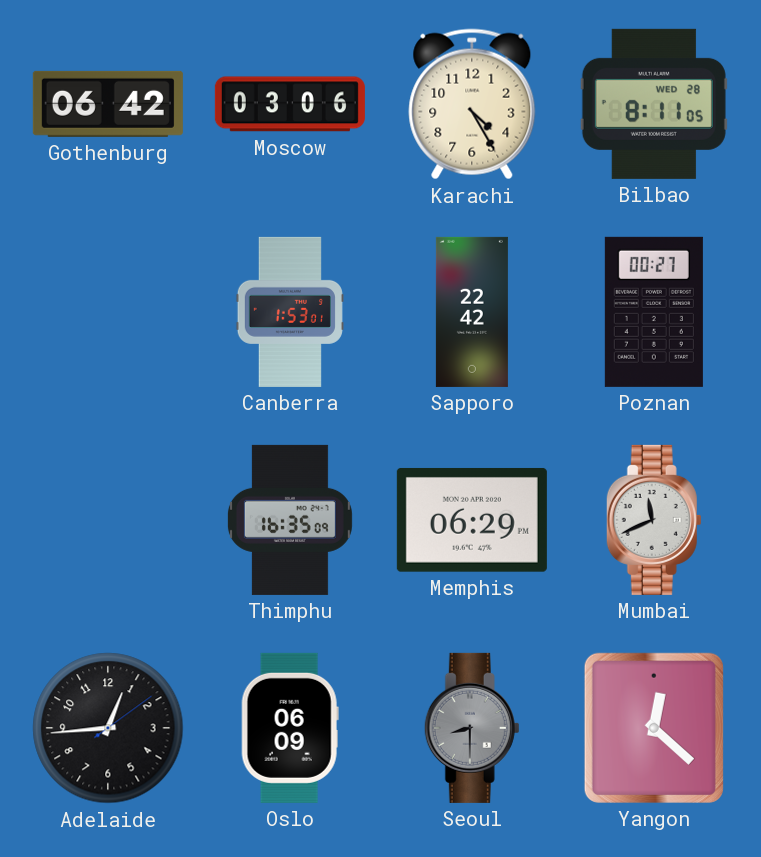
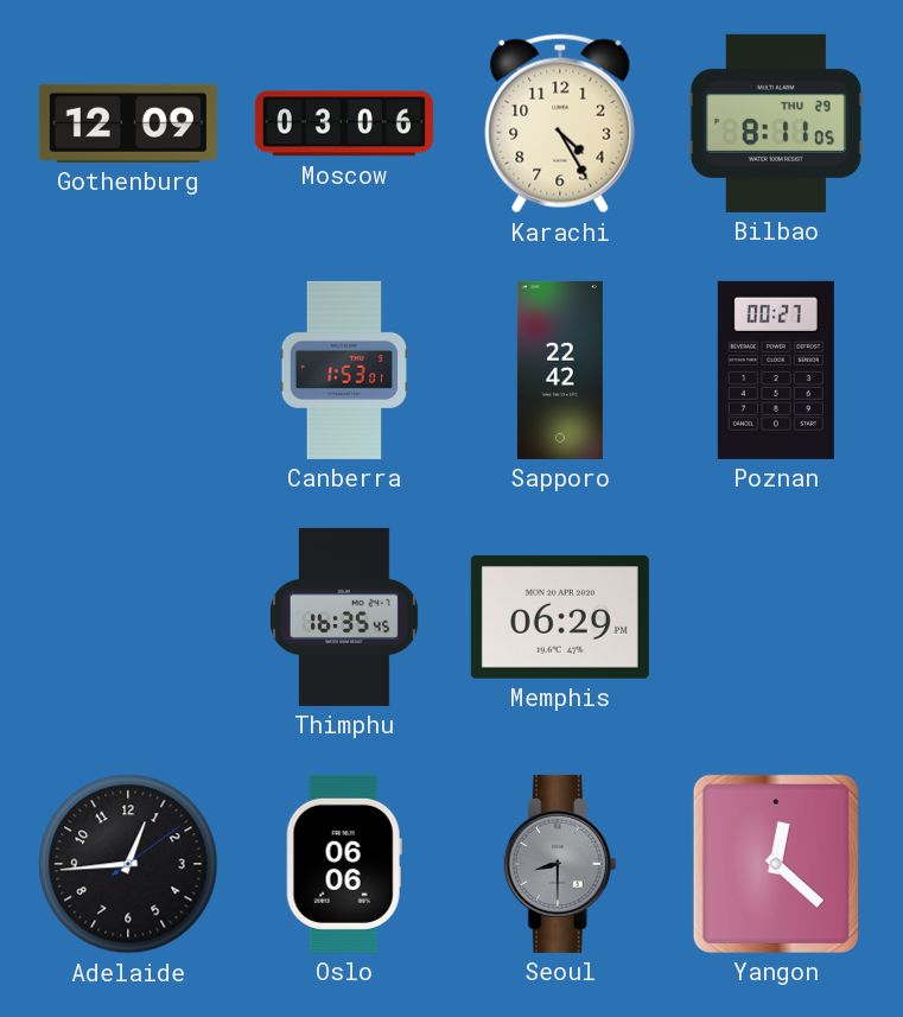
Gothenburg: 06:42 -> 12:09
Bilbao date: WED 28 -> THU 29
Thimphu: 16:35:09 -> 16:35:45
Mumbai: 11:41 -> none
Oslo: 06:09 -> 06:06
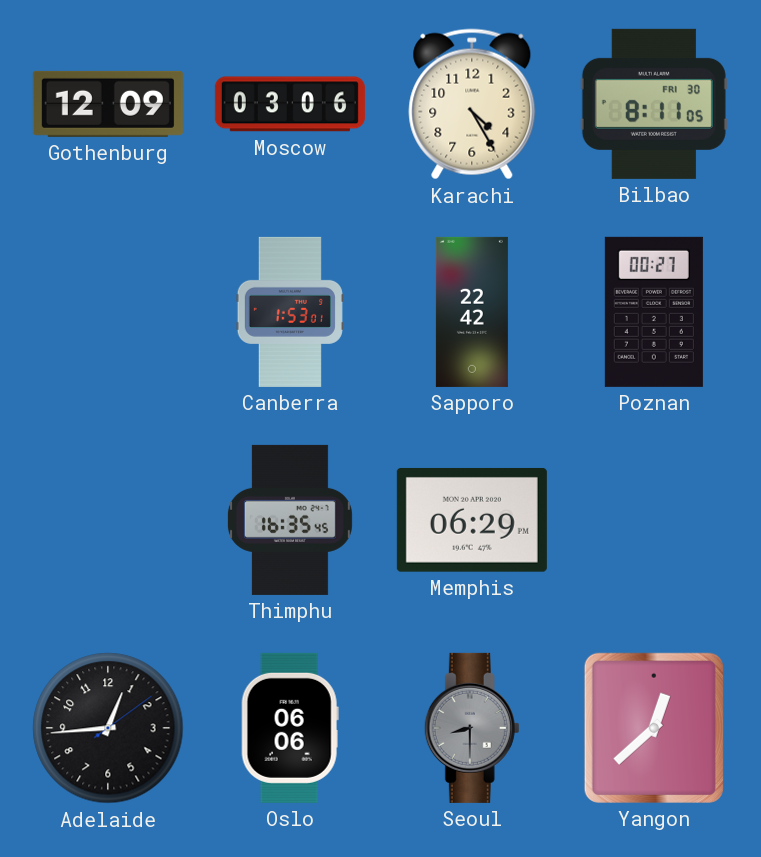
Bilbao date: THU 29 -> FRI 30
Yangon: 12:22 -> 12:38
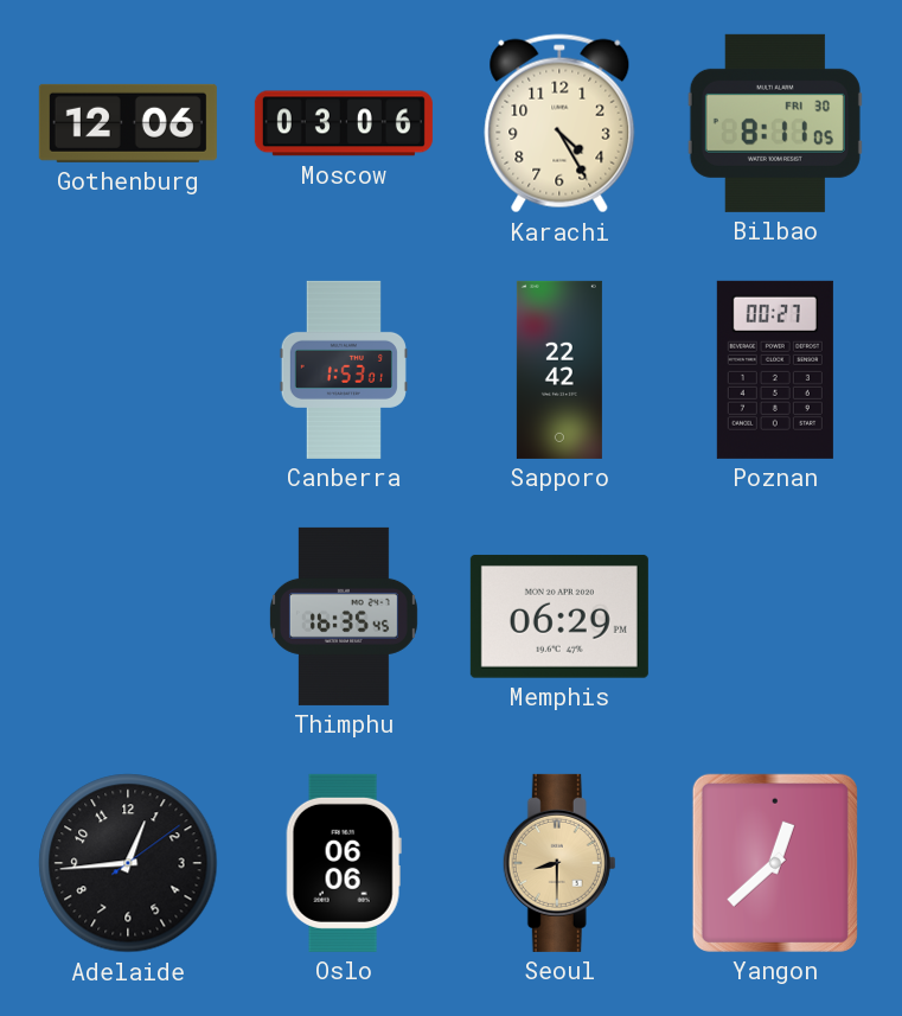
Gothenburg: 12:09 -> 12:06
Seoul dial: grey -> champagne
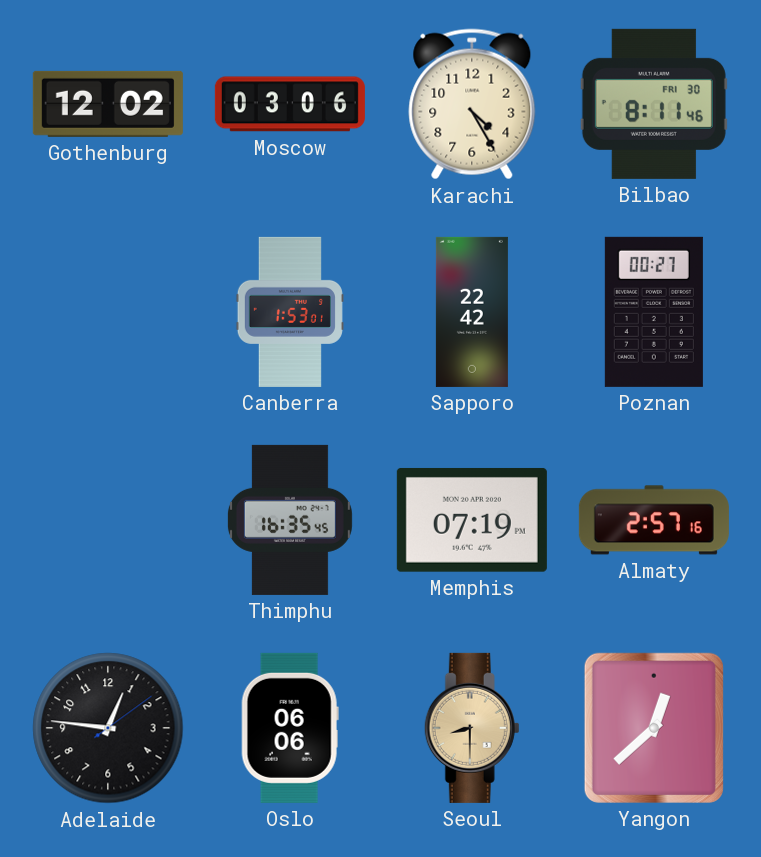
Gothenburg: 12:06 -> 12:02
Bilbao: 8:11:05 -> 8:11:46
Memphis: 06:29 -> 07:19
Almaty: none -> 2:57
Adelaide: 12:44 -> 12:46
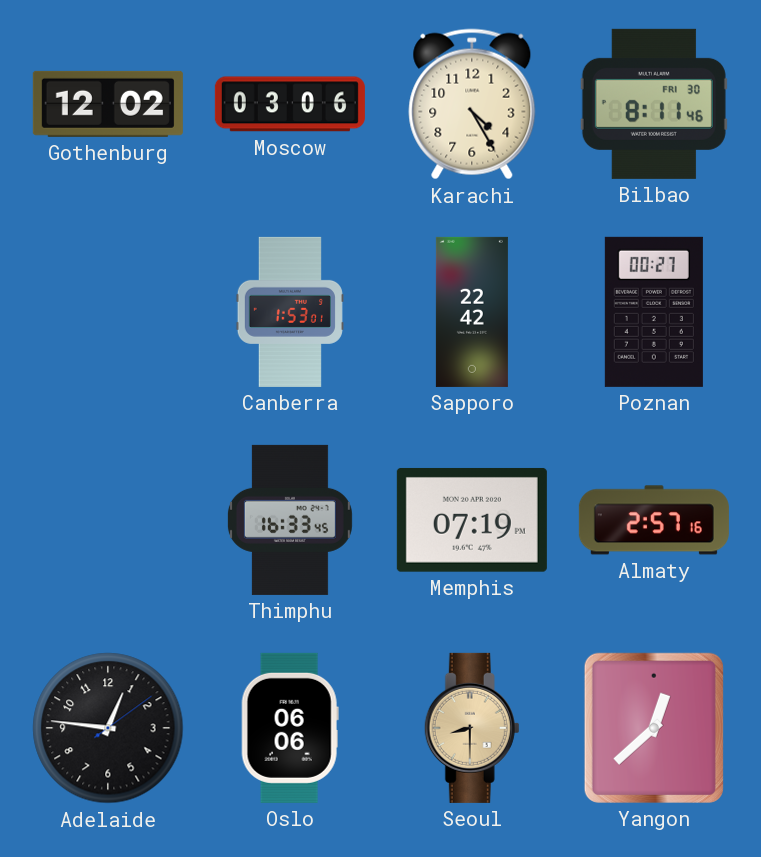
Thimphu: 16:35 -> 16:33
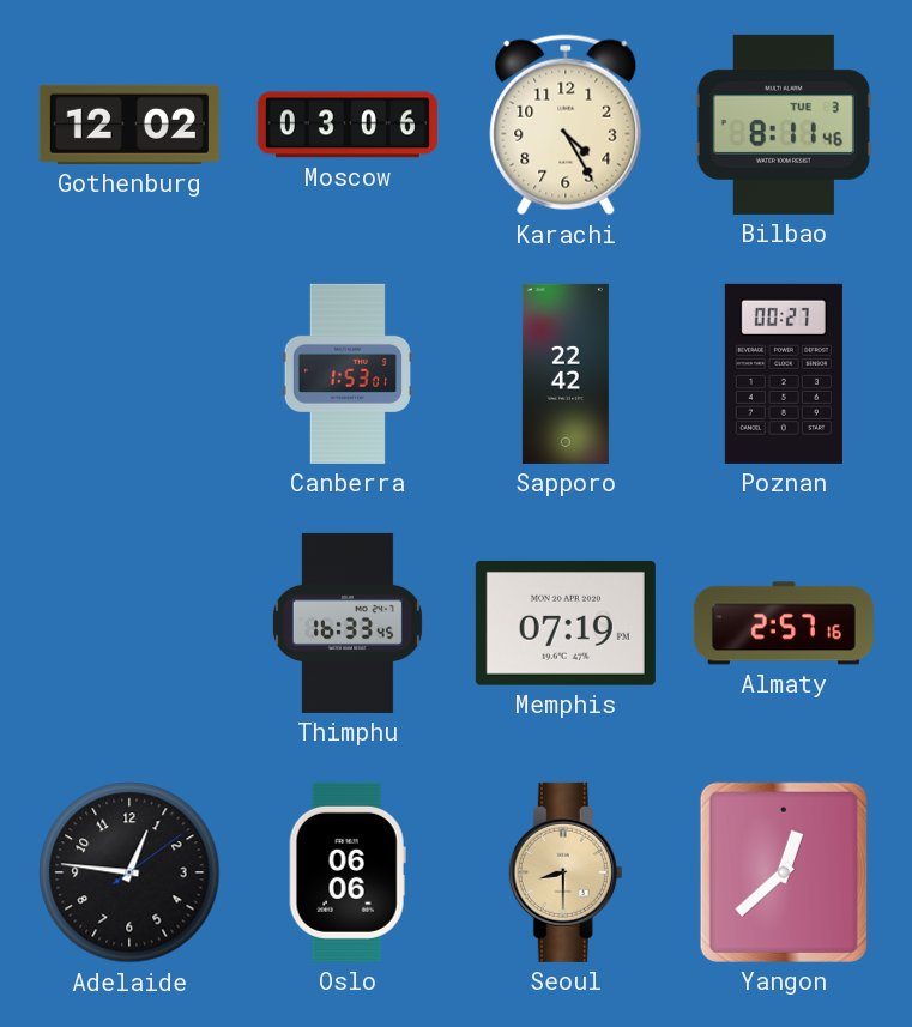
Bilbao date: FRI 30 -> TUE 3
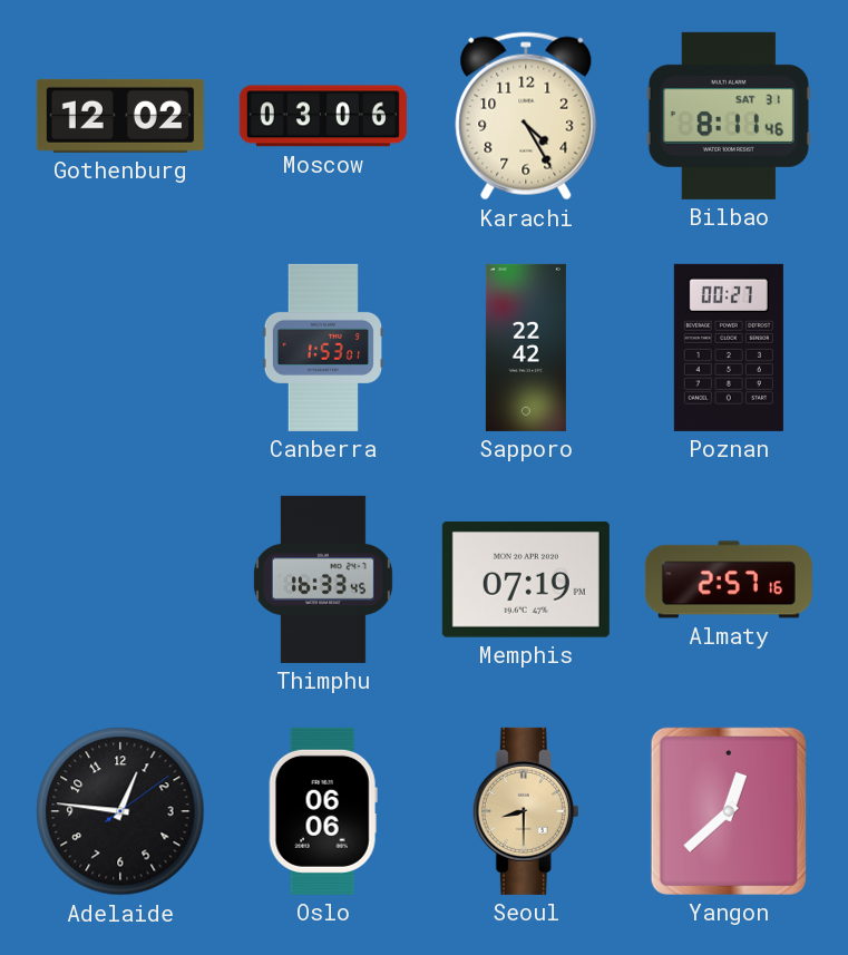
Bilbao date: TUE 3 -> SAT 31
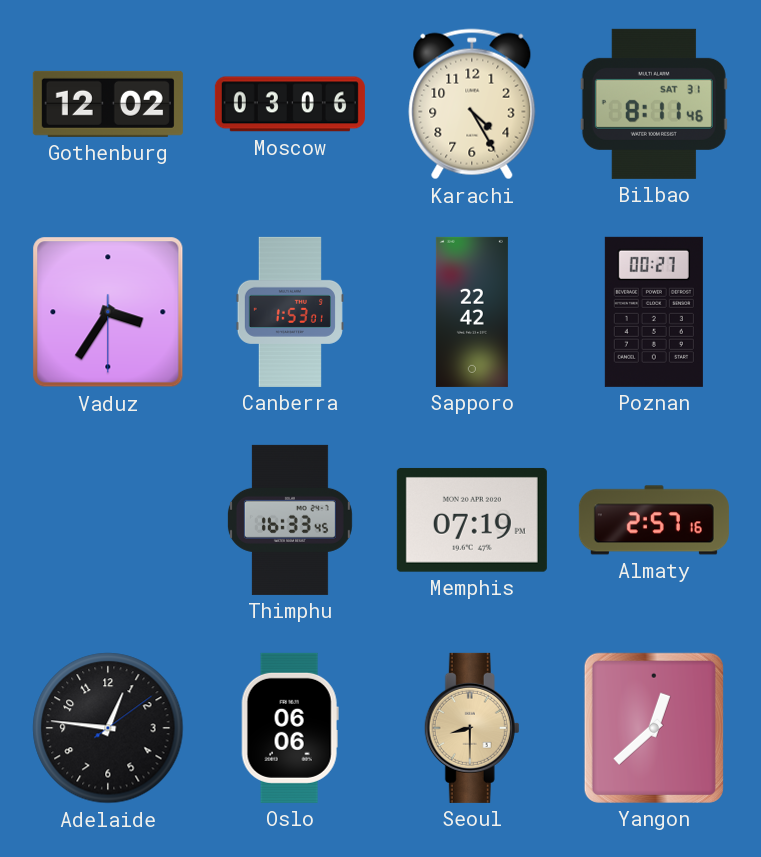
Vaduz: none -> 3:35
